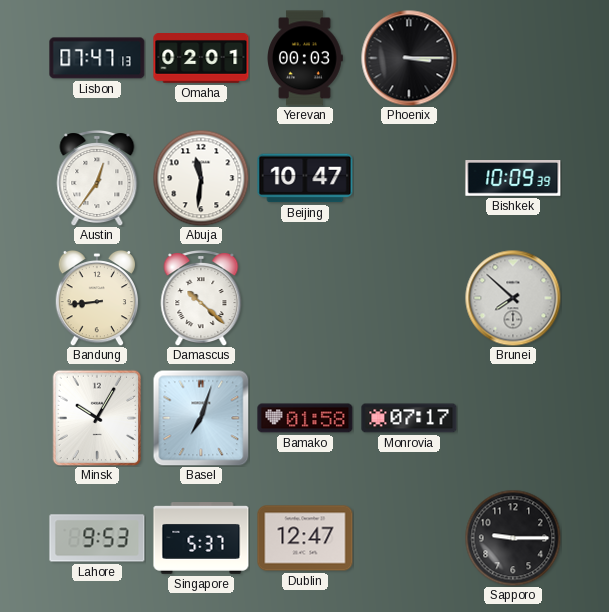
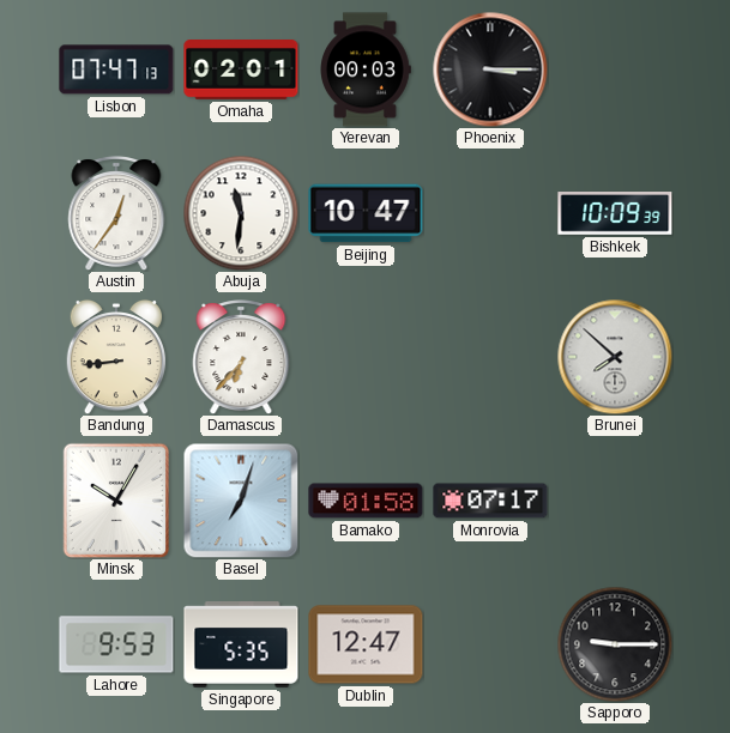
Damascus: 10:22 -> 6:37
Singapore: 5:37 -> 5:35
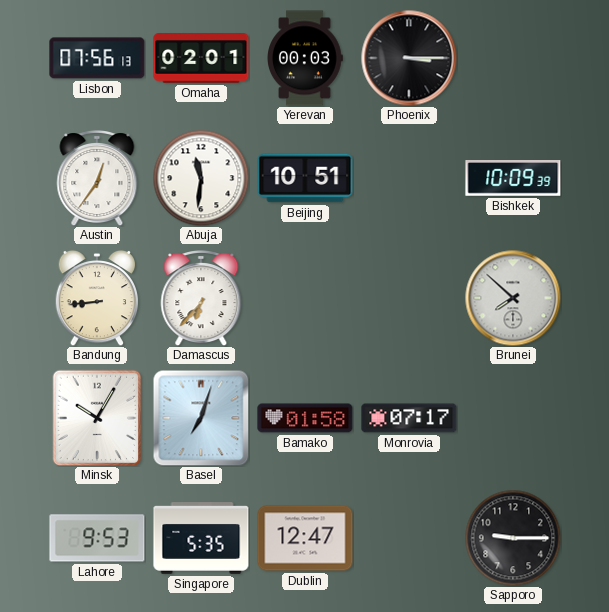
Lisbon: 07:47 -> 07:56
Beijing: 10:47 -> 10:51
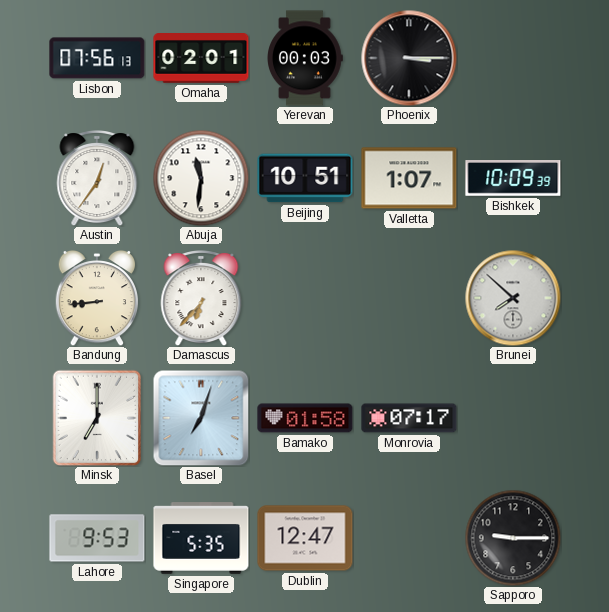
Valletta: none -> 1:07
Minsk: 10:05 -> 7:00
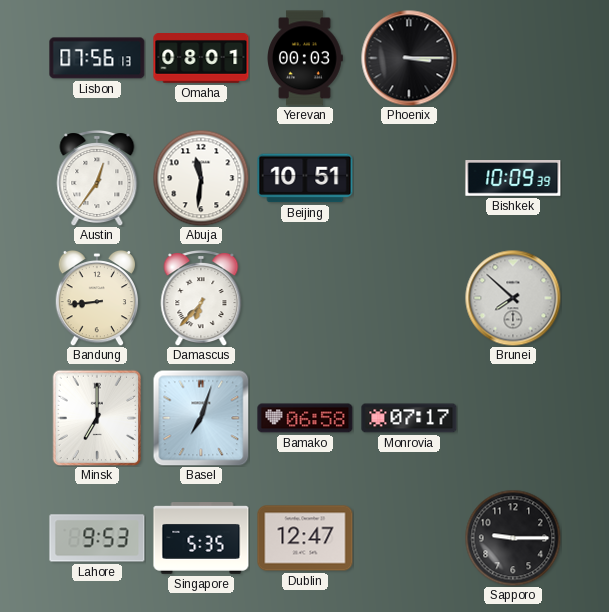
Omaha: 02:01 -> 08:01
Valletta: 1:07 -> none
Bamako: 01:58 -> 06:58
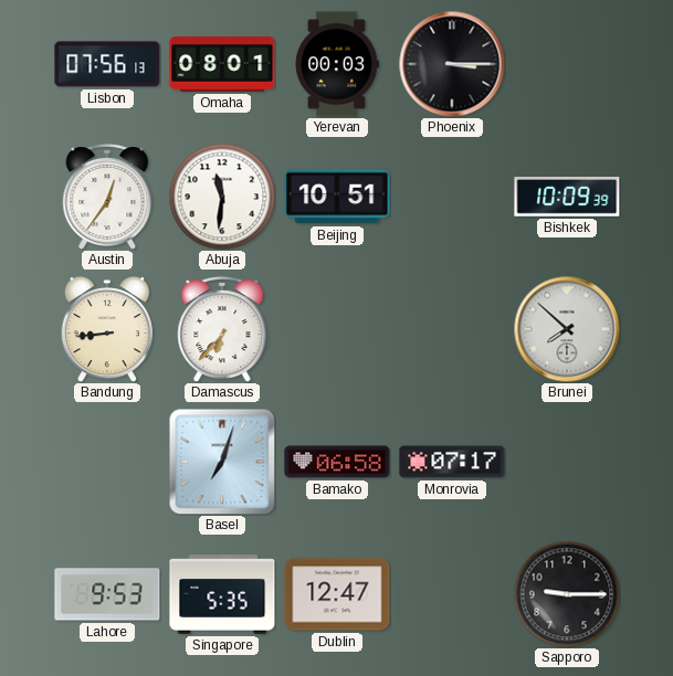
Minsk: 7:00 -> none
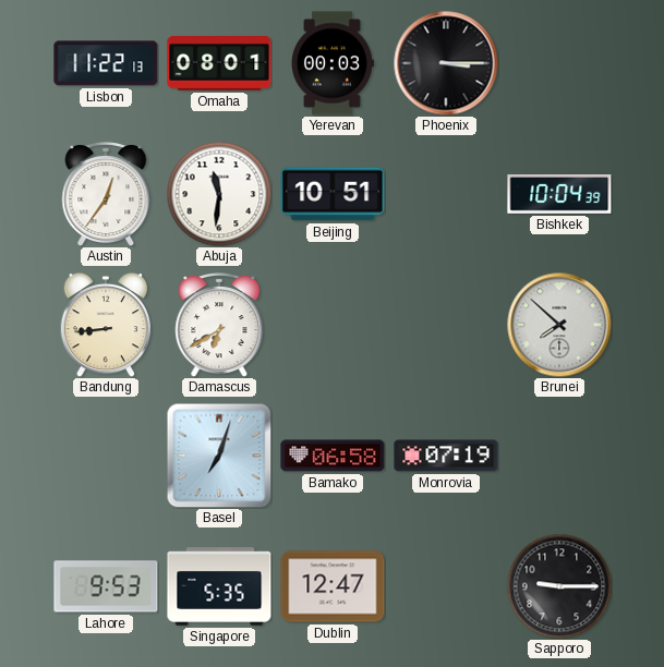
Lisbon: 07:56 -> 11:22
Bishkek: 10:09 -> 10:04
Damascus: 6:37 -> 6:40
Monrovia: 07:17 -> 07:19
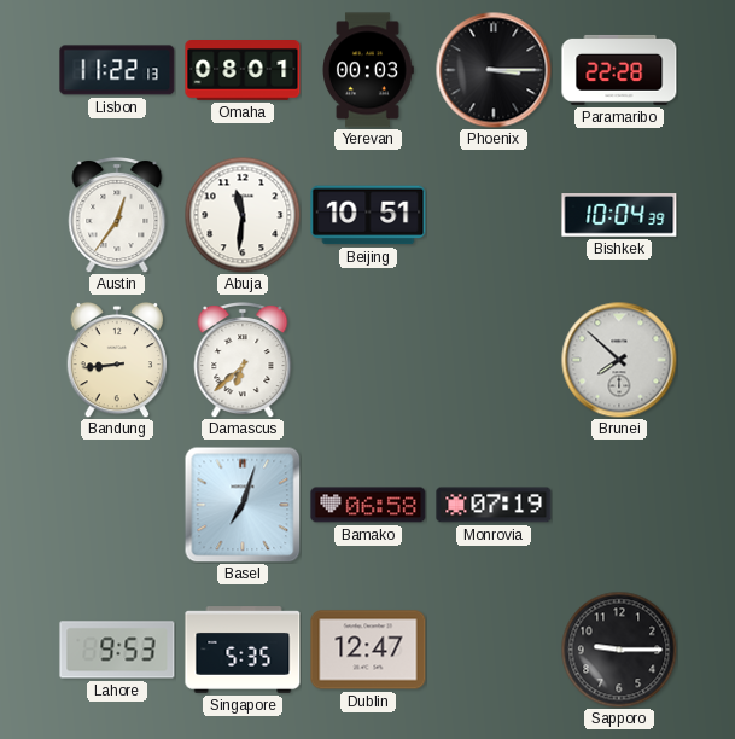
Paramaribo: none -> 22:28
Damascus: 6:40 -> 6:38
